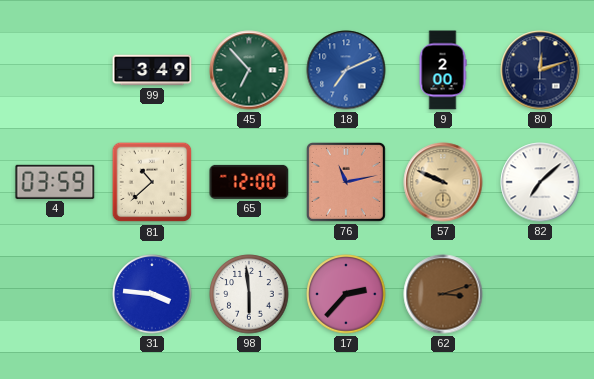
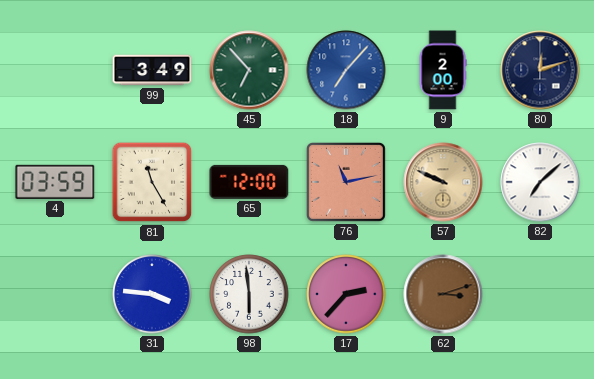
18: 7:11 -> 7:07
81: 10:38 -> 11:25
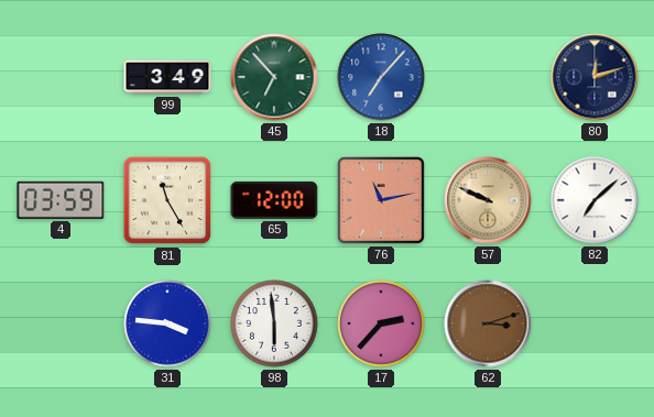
9: 2:00 -> none
